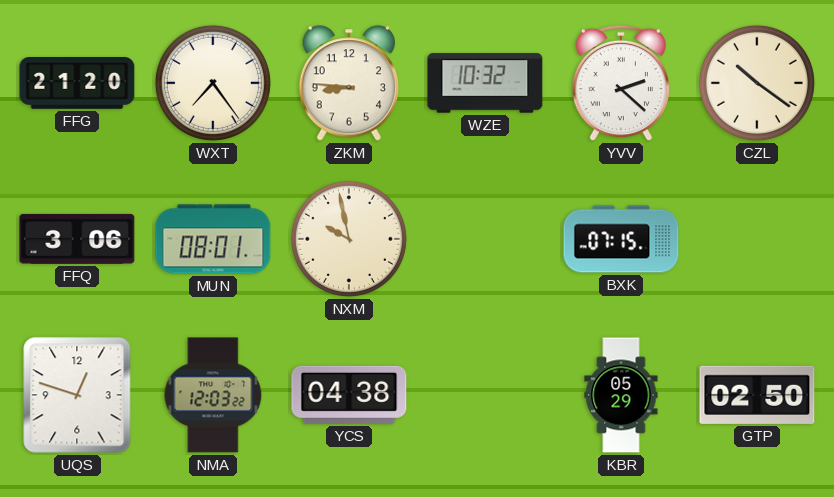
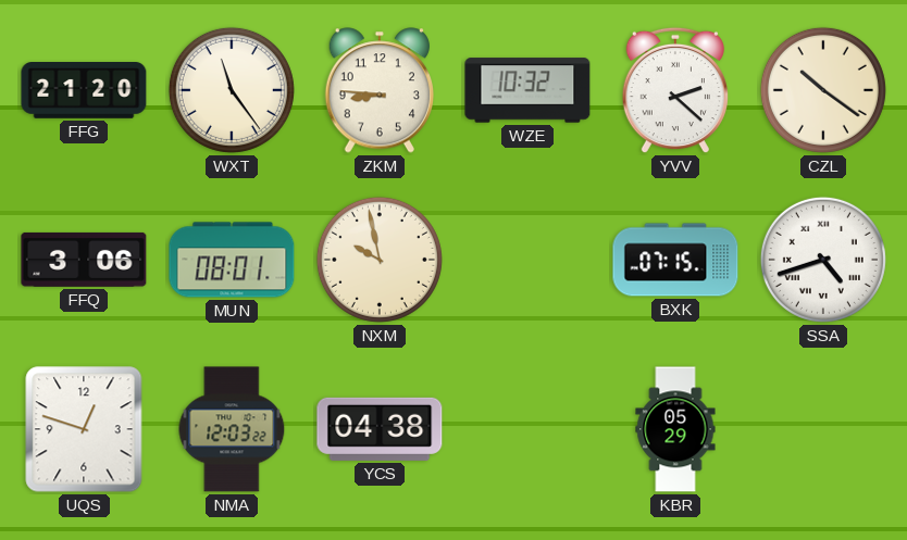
WXT: 7:24 -> 11:24
SSA: none -> 4:42
GTP: 02:50 -> none
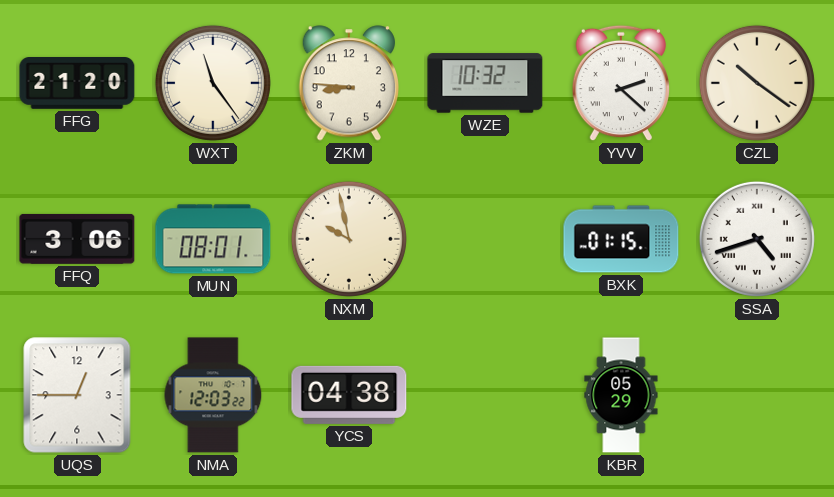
BXK: 07:15 -> 01:15
UQS: 12:48 -> 12:45
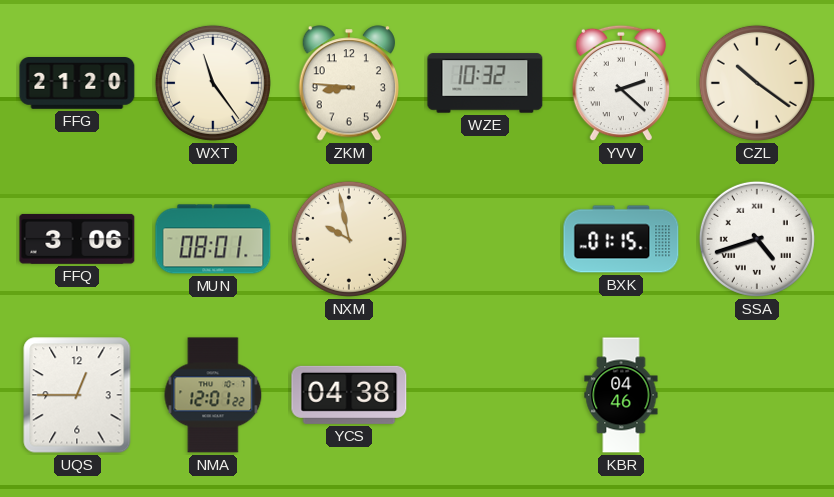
NMA: 12:03 -> 12:01
KBR: 05:29 -> 04:46
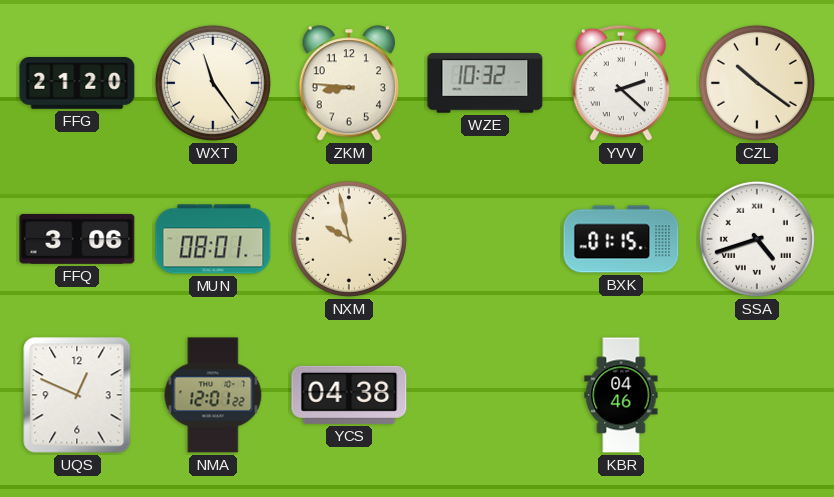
UQS: 12:45 -> 12:49
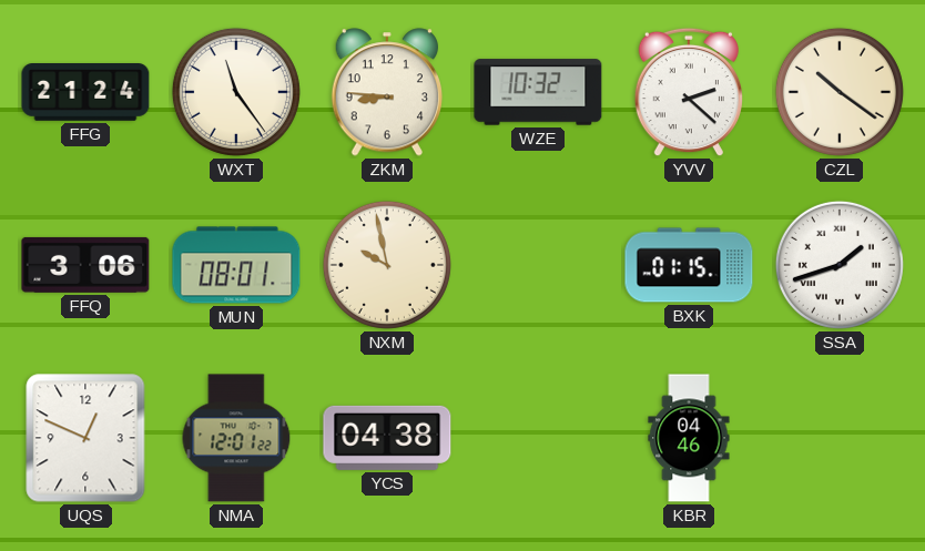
FFG: 21:20 -> 21:24
SSA: 4:42 -> 1:42
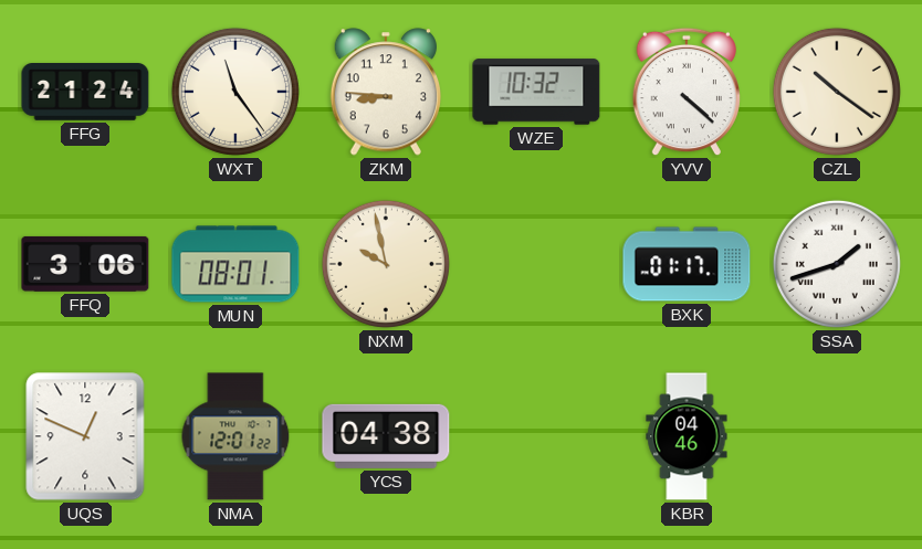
YVV: 2:22 -> 4:22
BXK: 01:15 -> 01:17
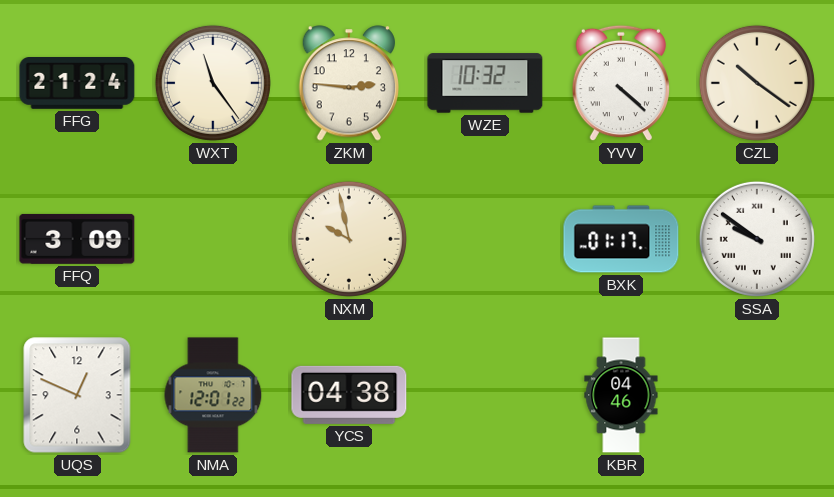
ZKM: 8:46 -> 2:46
FFQ: 3:06 -> 3:09
MUN: 08:01 -> none
SSA: 1:42 -> 9:51
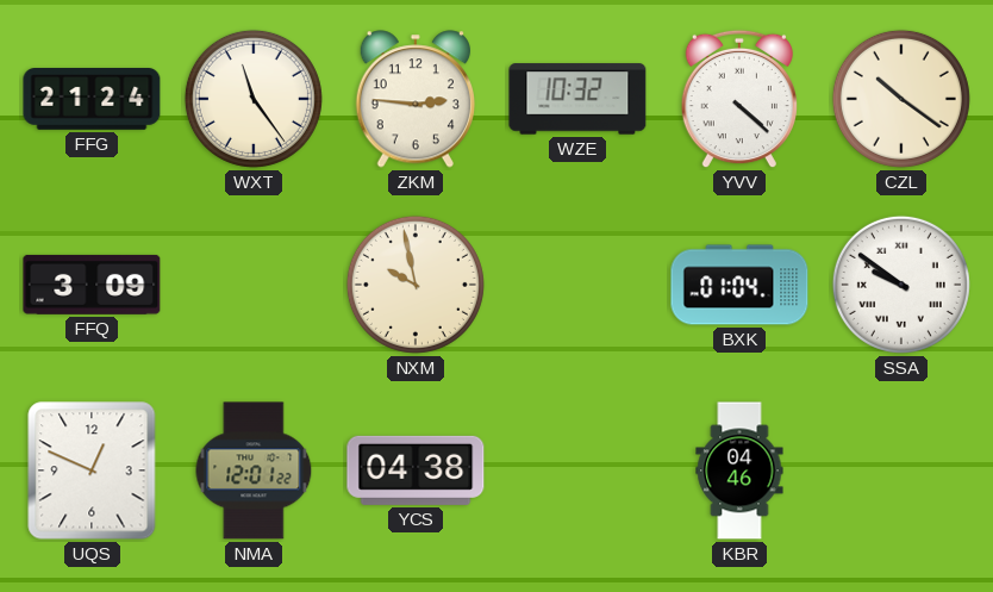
BXK: 01:17 -> 01:04
